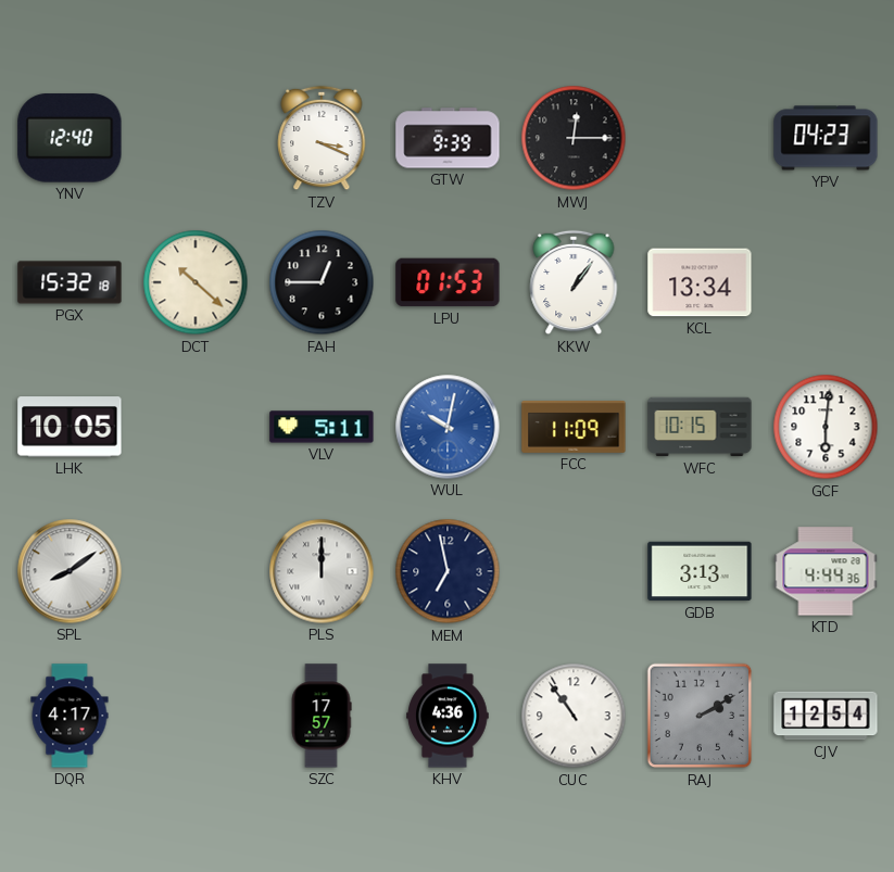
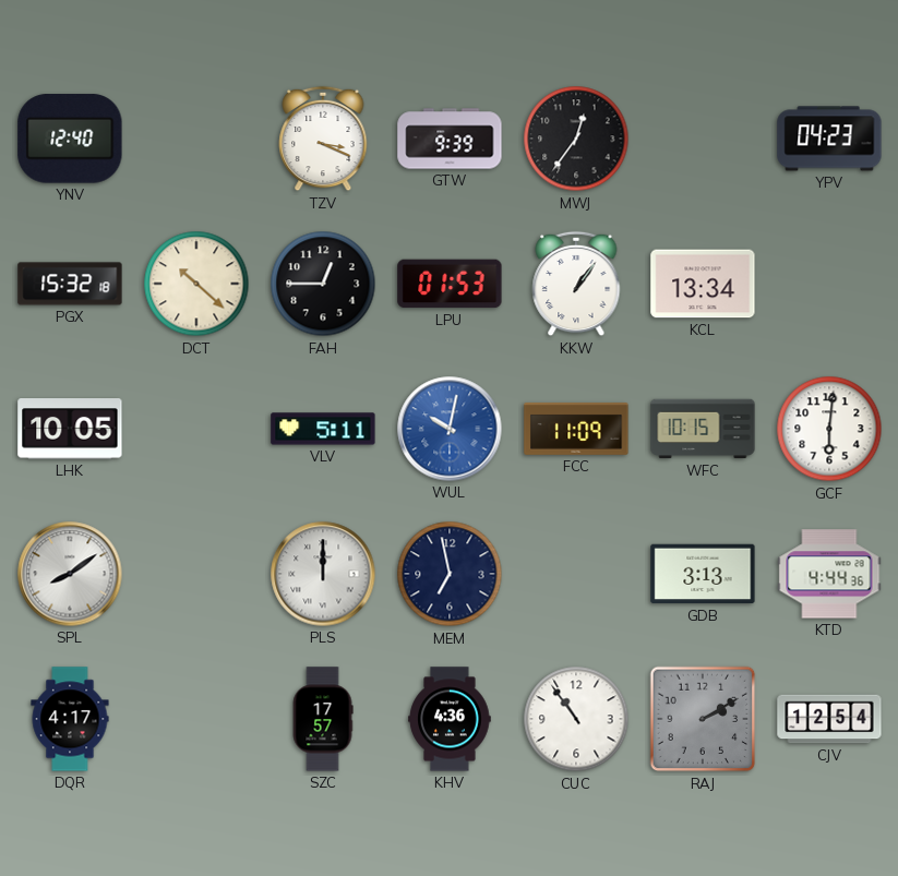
MWJ: 12:15 -> 12:36
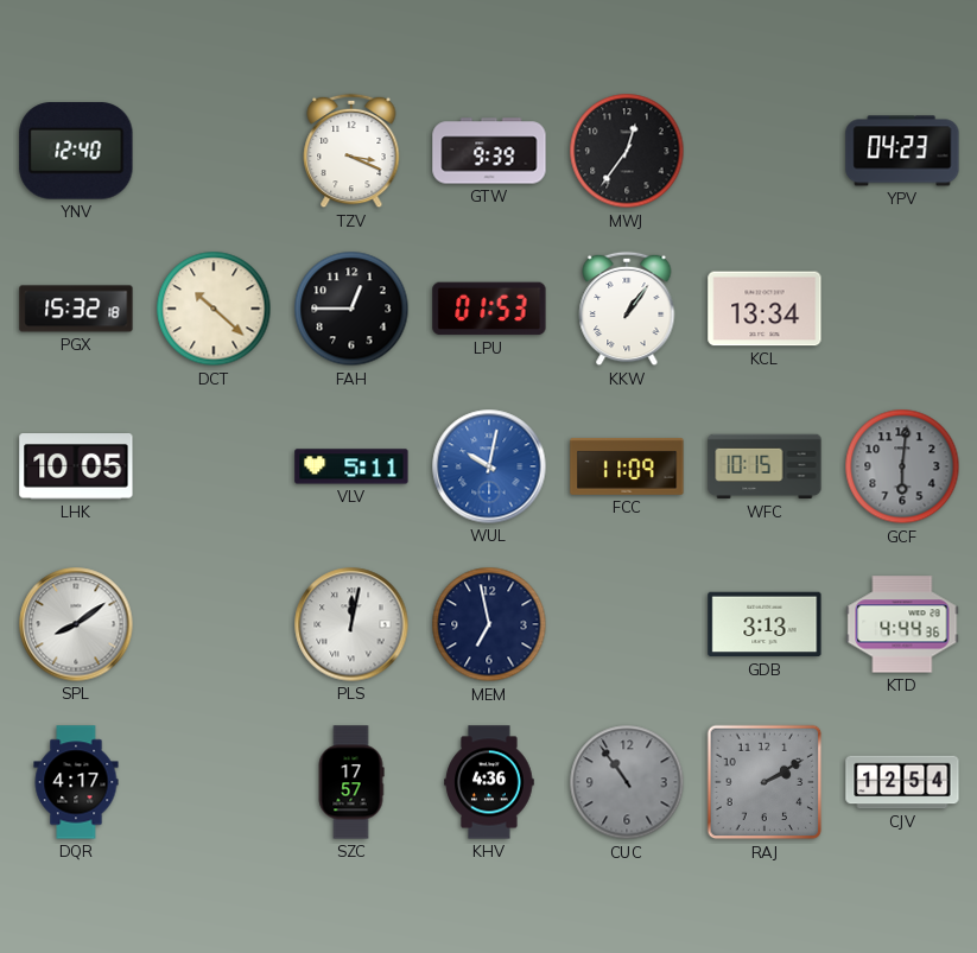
GCF dial: white -> grey
PLS: 12:00 -> 12:02
CUC dial: white -> grey
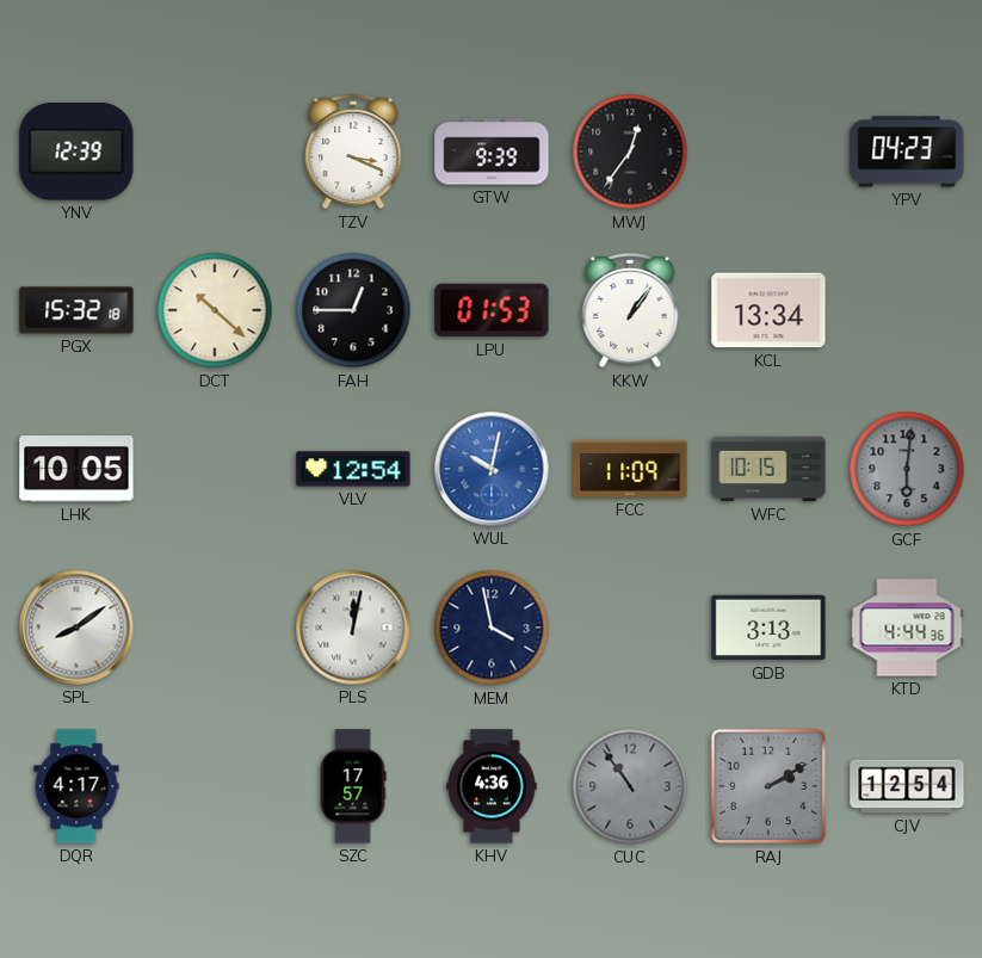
YNV: 12:40 -> 12:39
VLV: 5:11 -> 12:54
MEM: 6:58 -> 3:58
